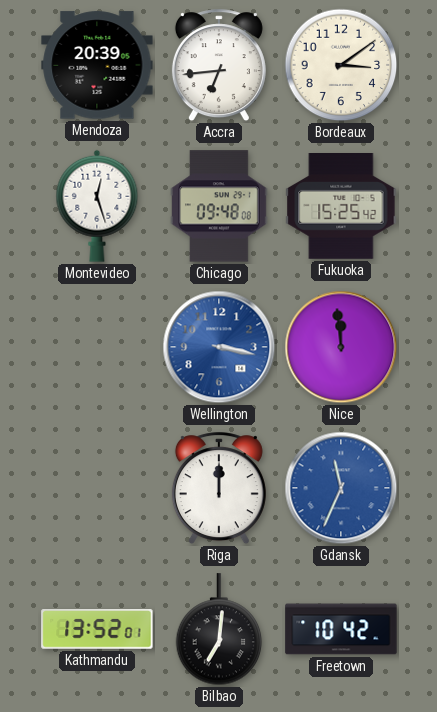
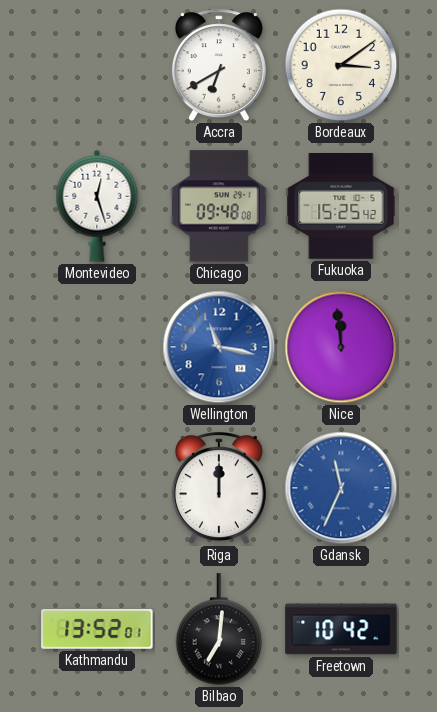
Mendoza: 20:39 -> none
Accra: 6:44 -> 6:40
Wellington: 3:17 -> 11:17
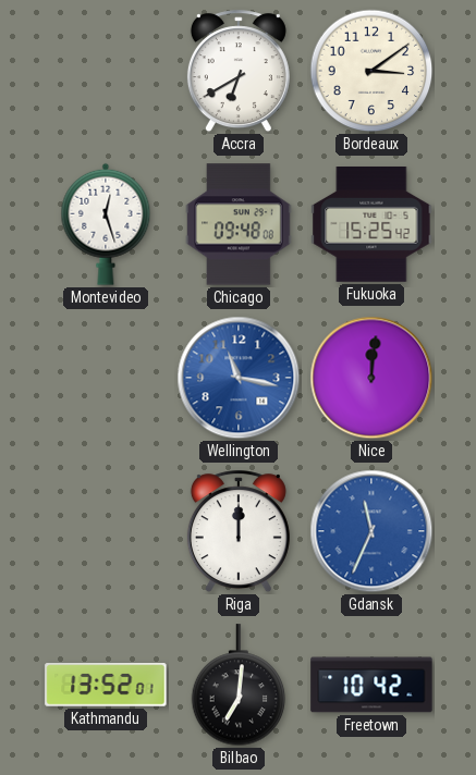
Nice: 11:59 -> 12:01
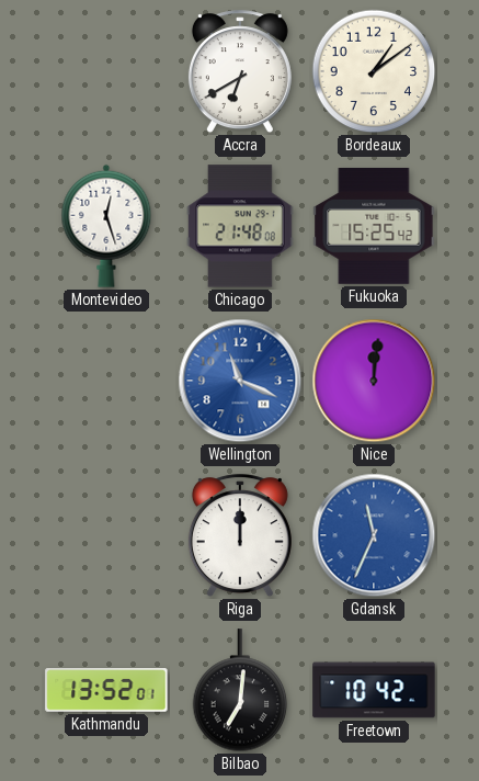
Bordeaux: 3:09 -> 1:09
Chicago: 09:48 -> 21:48
Wellington: 11:17 -> 11:19
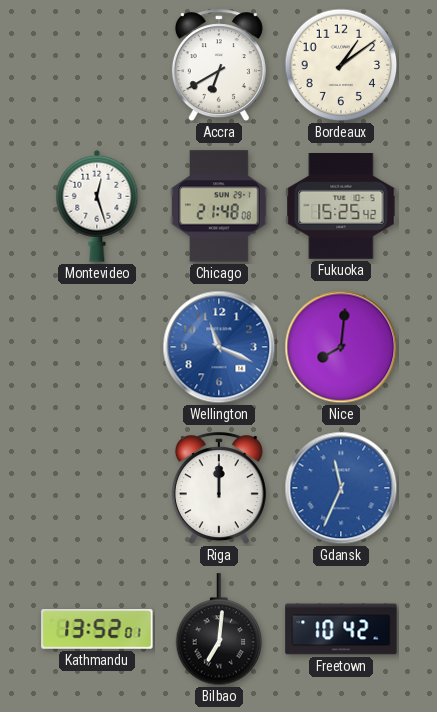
Nice: 12:01 -> 8:01
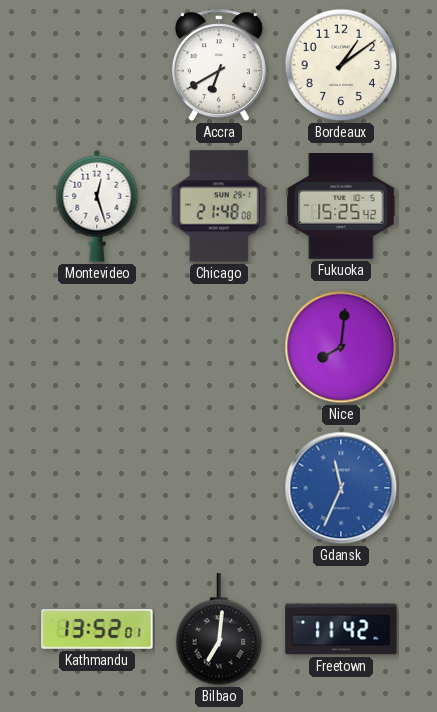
Wellington: 11:19 -> none
Riga: 12:00 -> none
Freetown: 10:42 -> 11:42
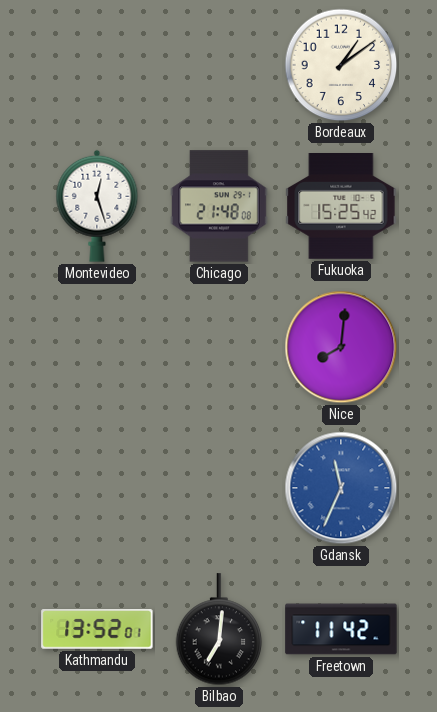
Accra: 6:40 -> none
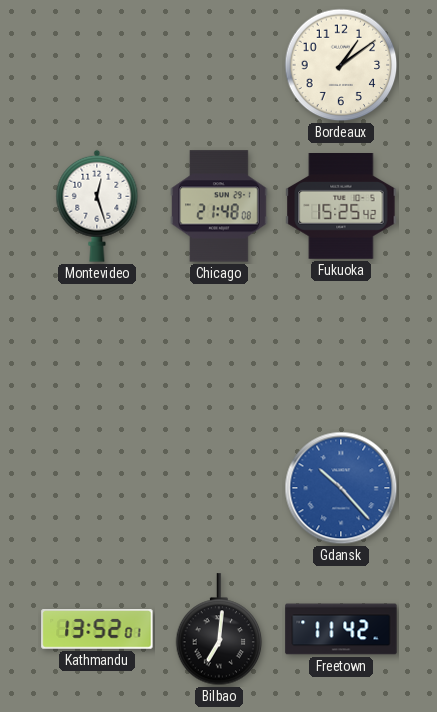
Nice: 8:01 -> none
Gdansk: 11:34 -> 10:23
